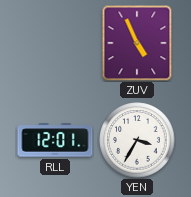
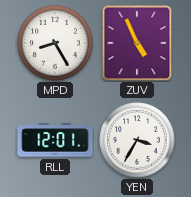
MPD: none -> 8:25
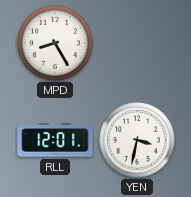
ZUV: 4:56 -> none
YEN: 3:35 -> 3:32
